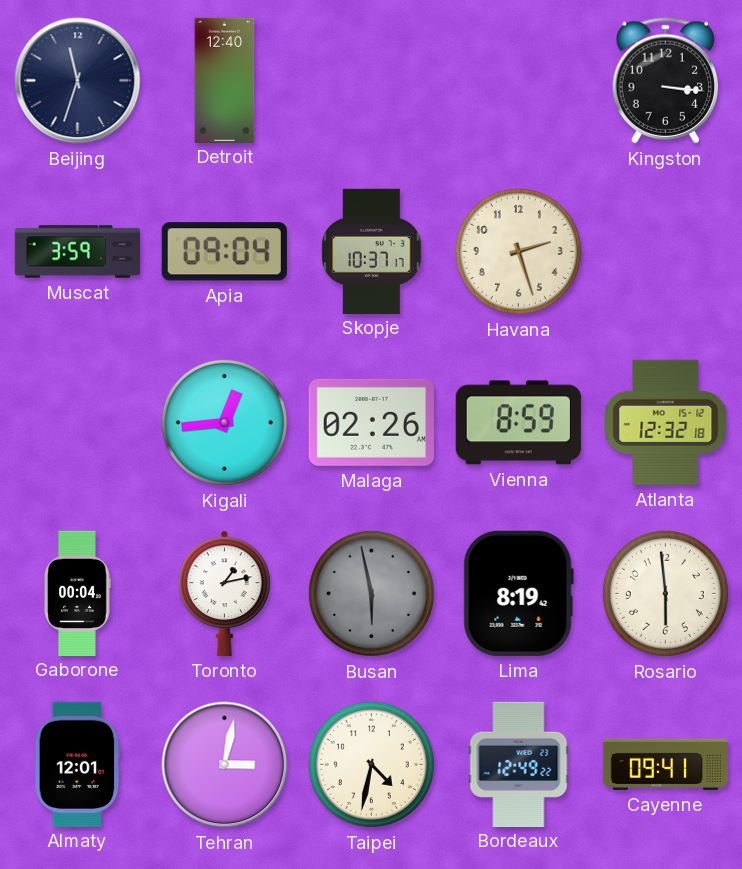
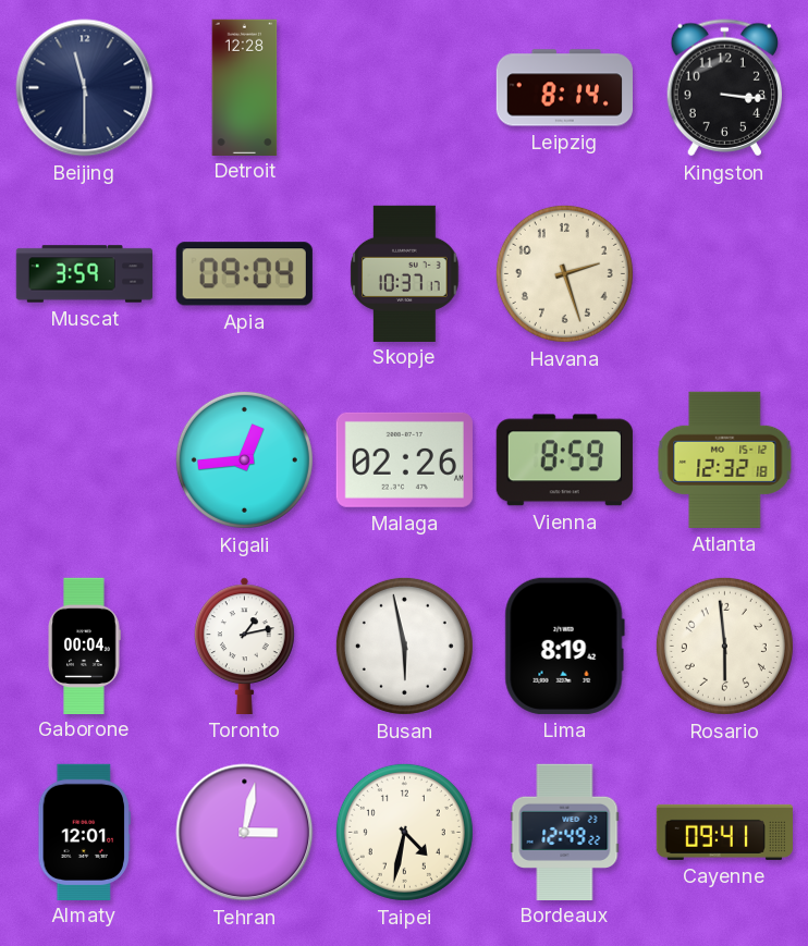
Beijing: 11:33 -> 11:30
Detroit: 12:40 -> 12:28
Leipzig: none -> 8:14
Busan dial: grey -> white
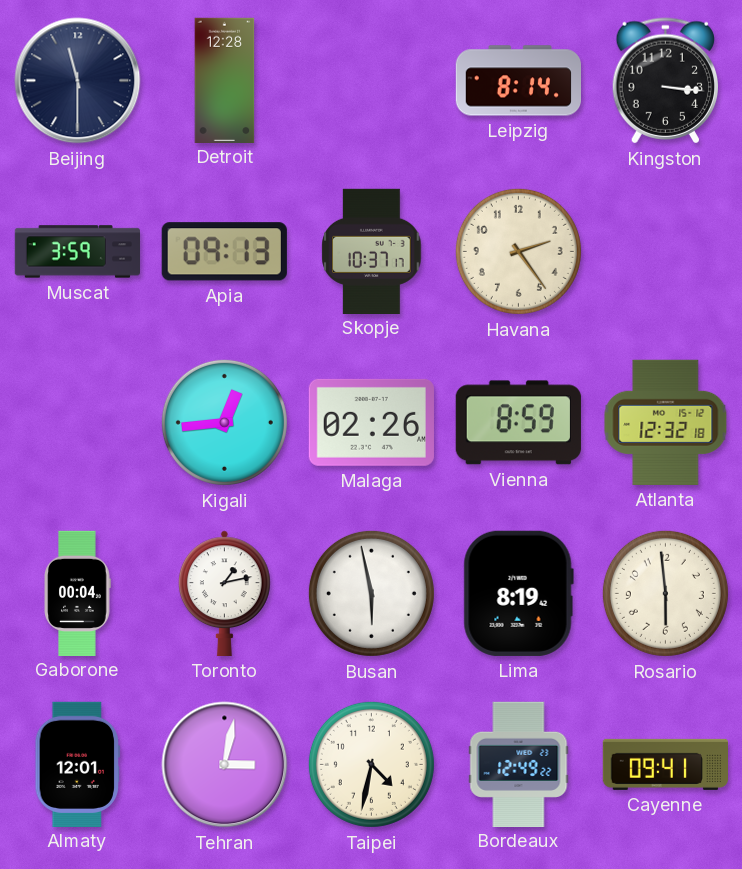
Apia: 09:04 -> 09:13
Havana: 2:27 -> 2:24
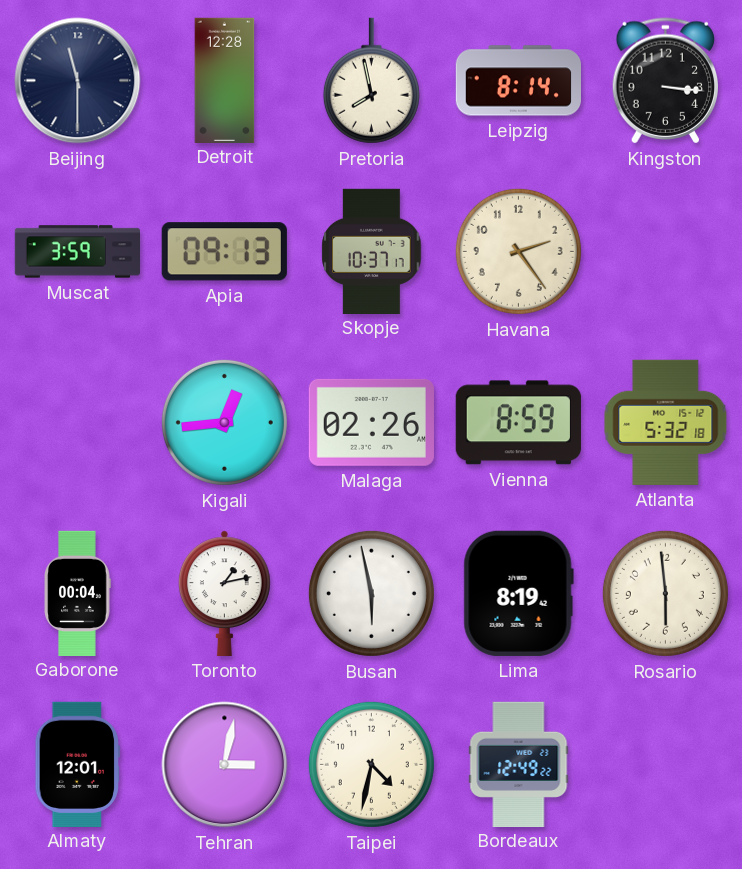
Pretoria: none -> 7:58
Atlanta: 12:32 -> 5:32
Cayenne: 09:41 -> none
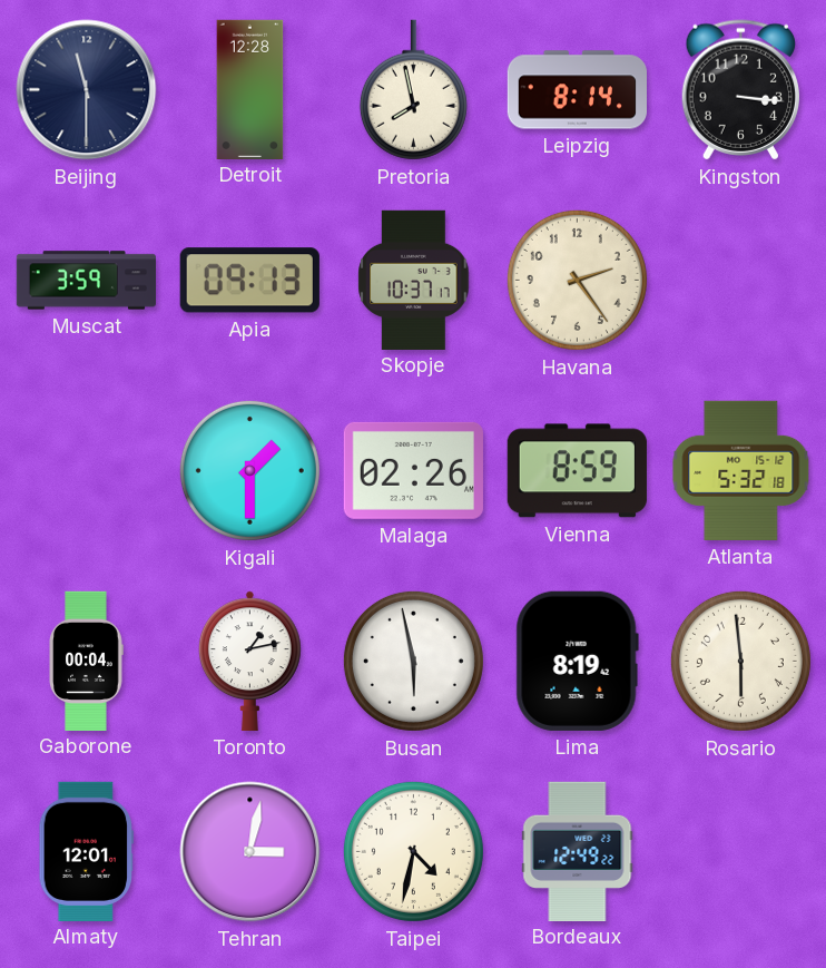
Kigali: 12:44 -> 1:30
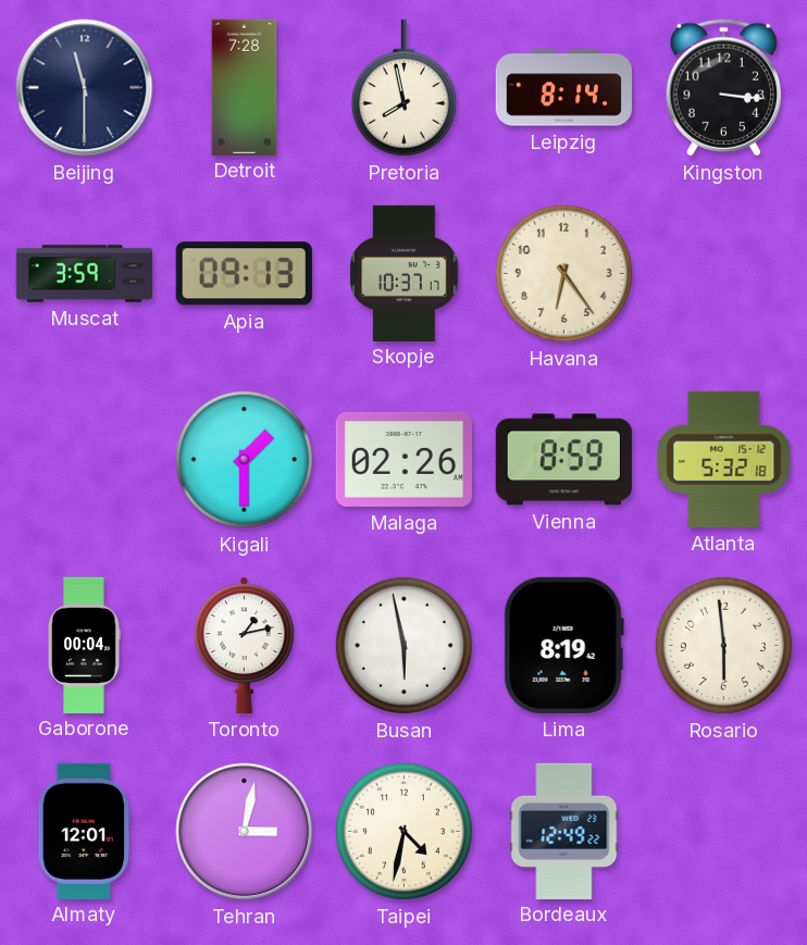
Detroit: 12:28 -> 7:28
Havana: 2:24 -> 6:24
